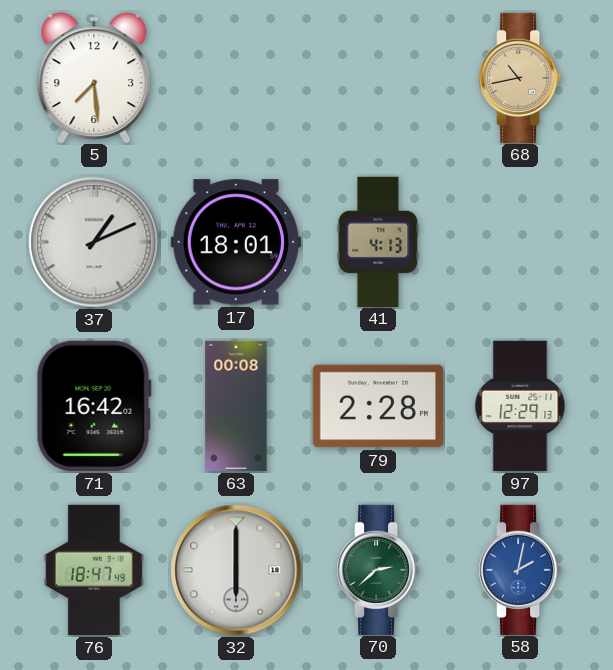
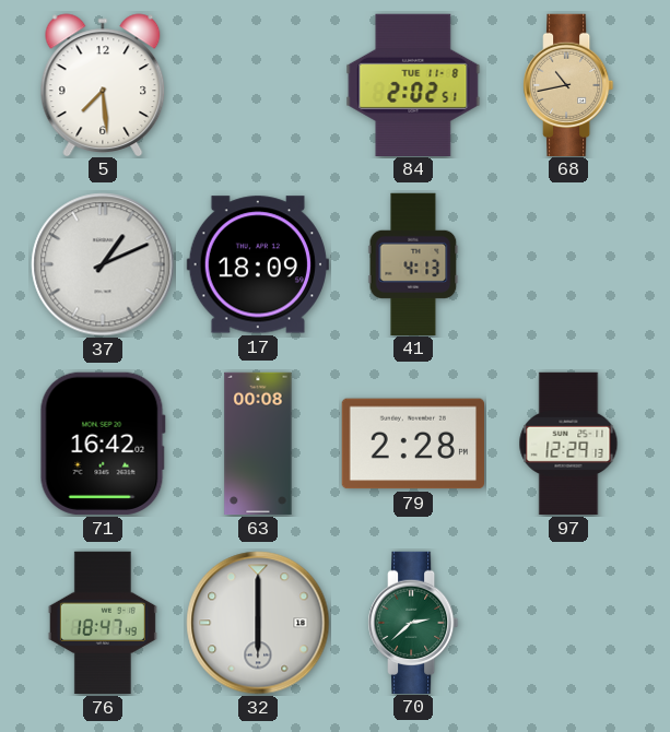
84: none -> 2:02
17: 18:01 -> 18:09
58: 2:02 -> none
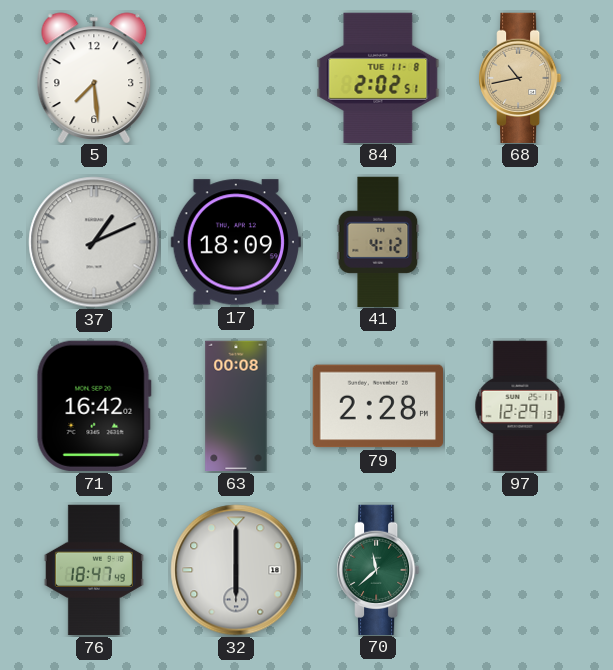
41: 4:13 -> 4:12
70: 2:38 -> 11:38
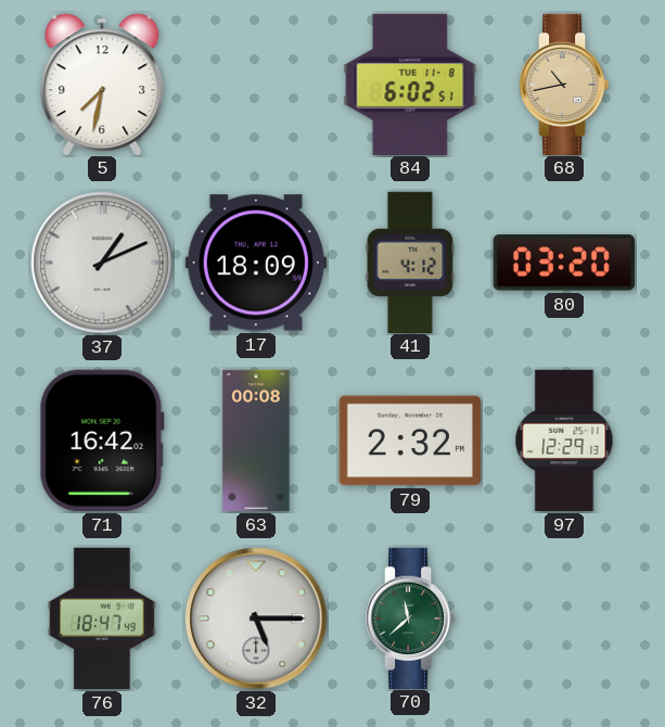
5: 7:29 -> 7:32
84: 2:02 -> 6:02
80: none -> 03:20
79: 2:28 -> 2:32
32: 6:00 -> 5:15
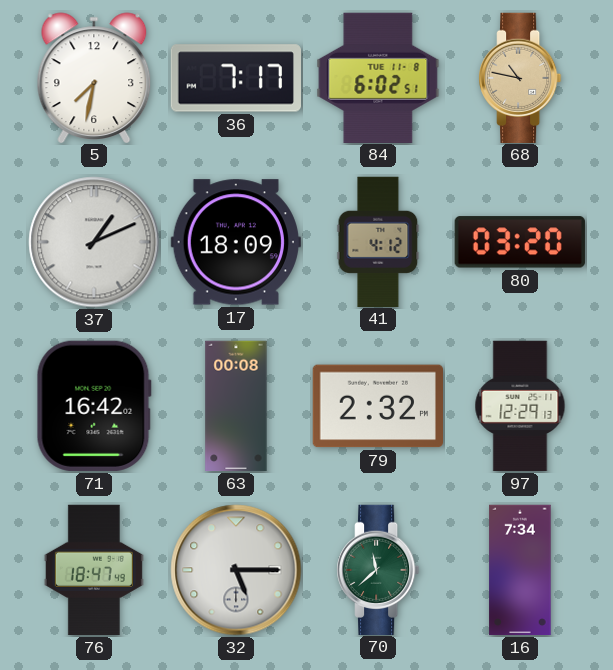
36: none -> 7:17
68: 10:43 -> 10:47
16: none -> 7:34
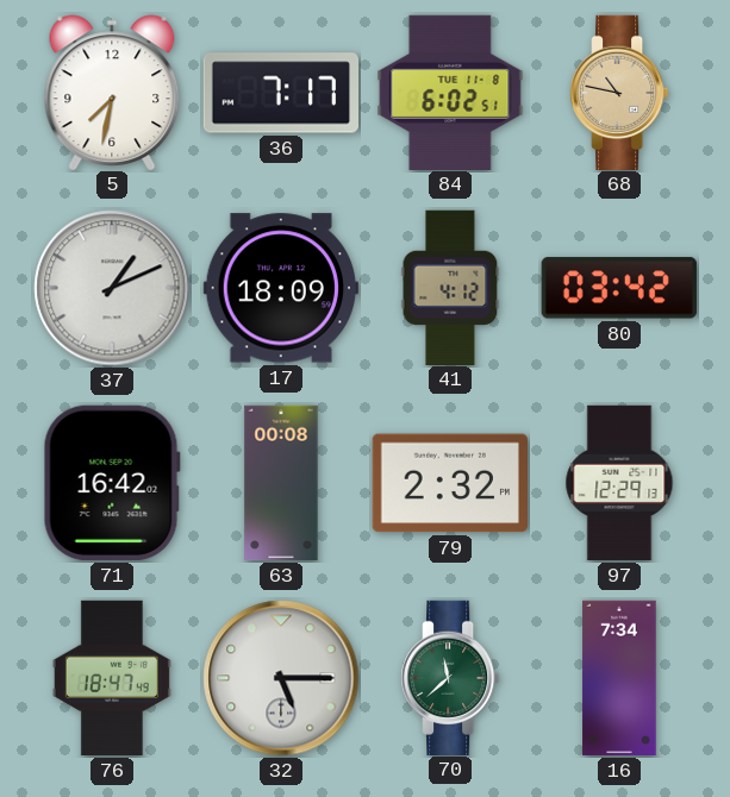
80: 03:20 -> 03:42
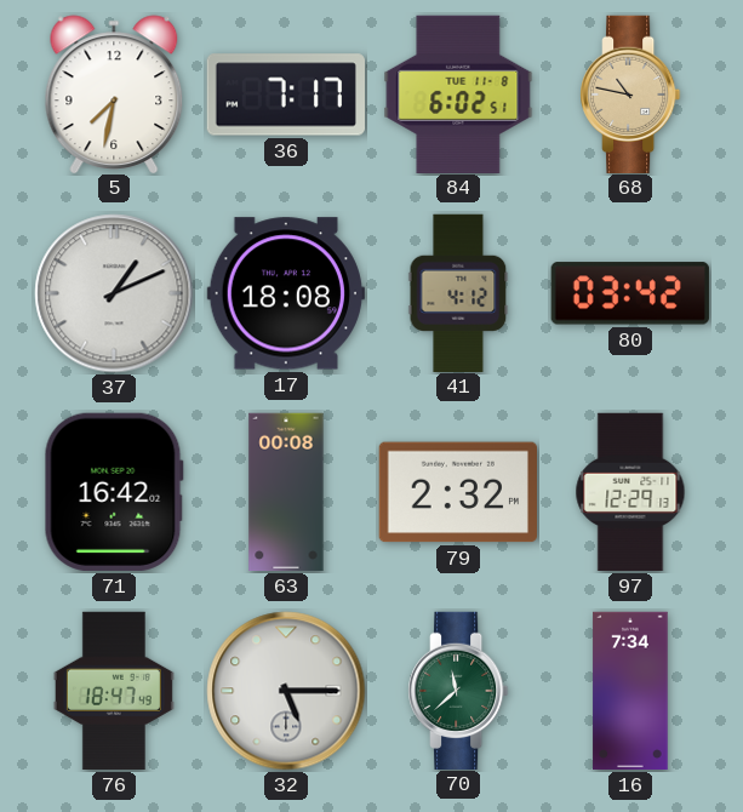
17: 18:09 -> 18:08
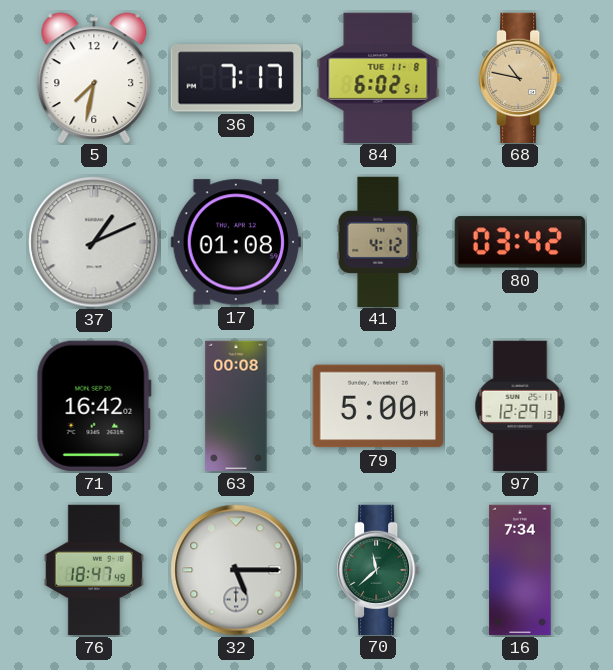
17: 18:08 -> 01:08
79: 2:32 -> 5:00
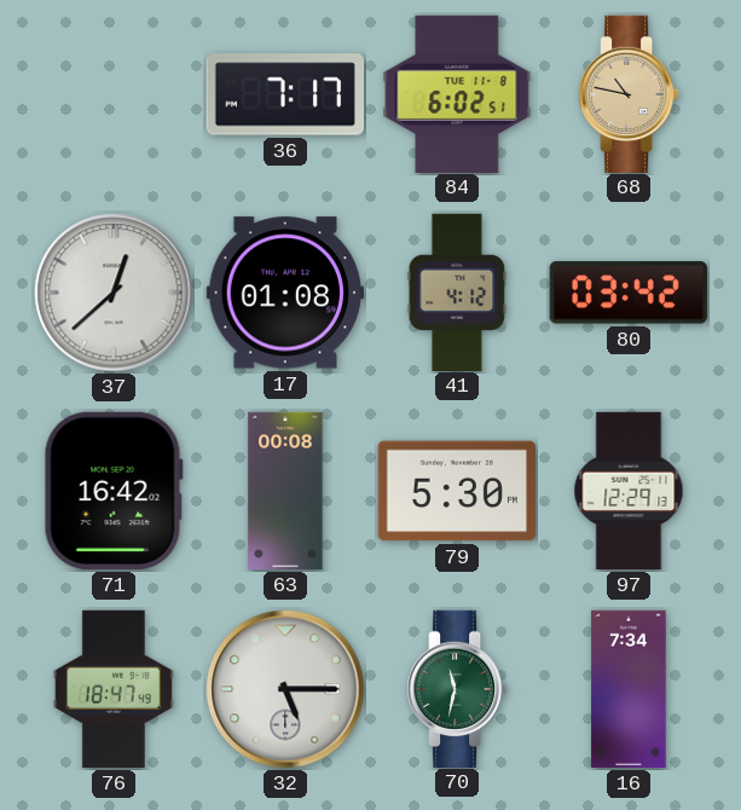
5: 7:32 -> none
37: 1:11 -> 12:38
79: 5:00 -> 5:30
70: 11:38 -> 11:32
